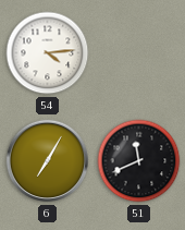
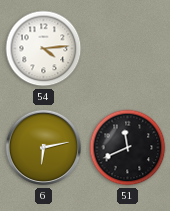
6: 7:05 -> 6:13
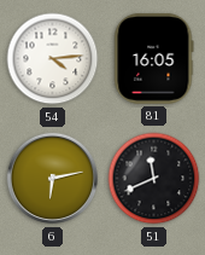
81: none -> 16:05
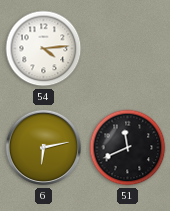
81: 16:05 -> none
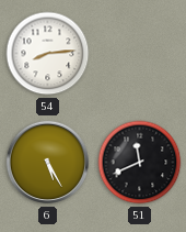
54: 4:14 -> 8:14
6: 6:13 -> 5:25
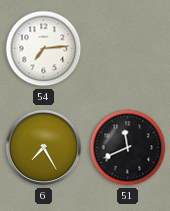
54: 8:14 -> 7:14
6: 5:25 -> 7:25
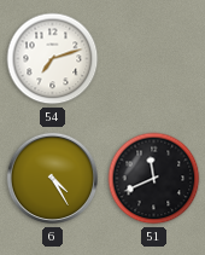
54: 7:14 -> 7:12
6: 7:25 -> 4:25
